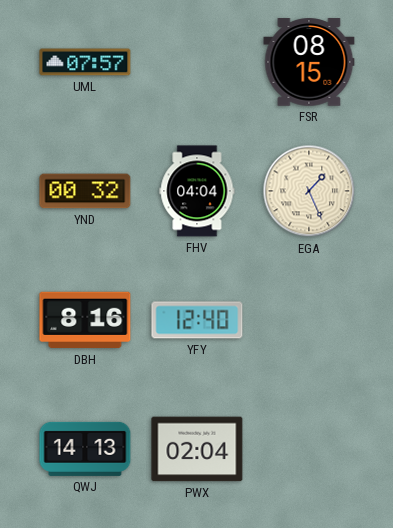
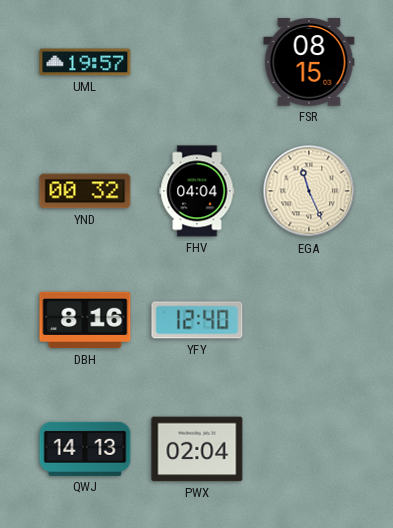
UML: 07:57 -> 19:57
EGA: 1:26 -> 11:26
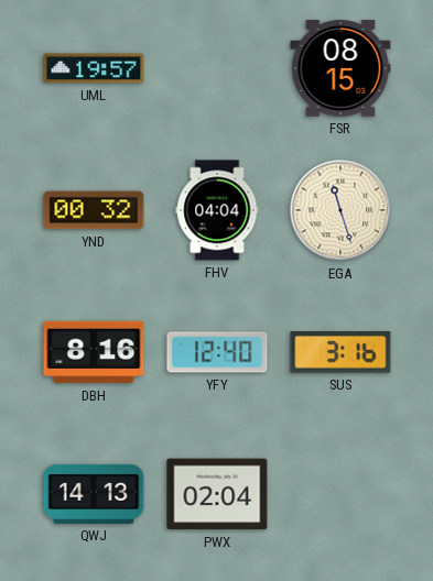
EGA: 11:26 -> 11:27
SUS: none -> 3:16
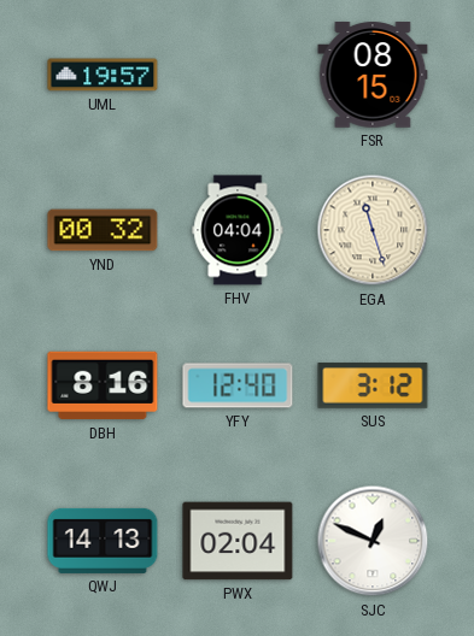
SUS: 3:16 -> 3:12
SJC: none -> 12:49
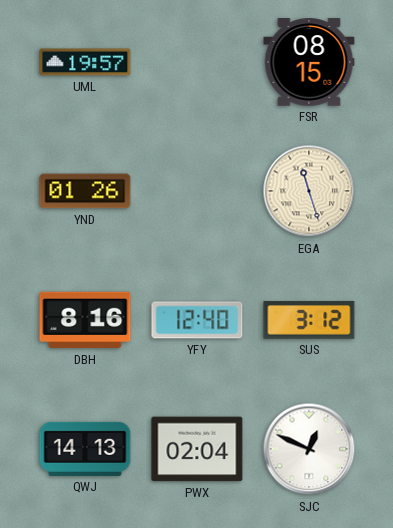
YND: 00:32 -> 01:26
FHV: 04:04 -> none
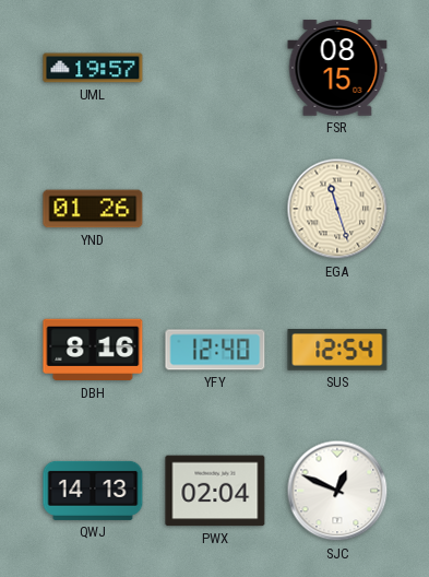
SUS: 3:12 -> 12:54
